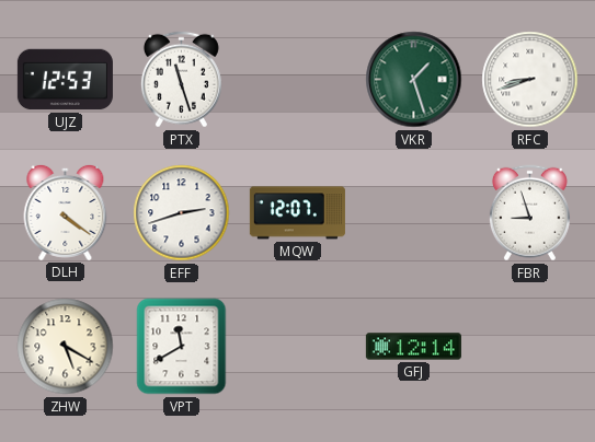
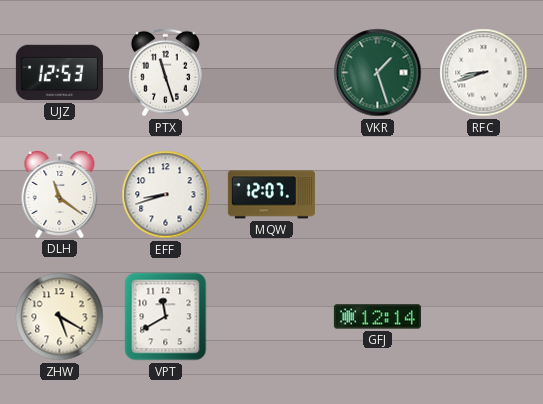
DLH: 4:21 -> 11:21
EFF: 2:42 -> 8:42
FBR: 8:57 -> none
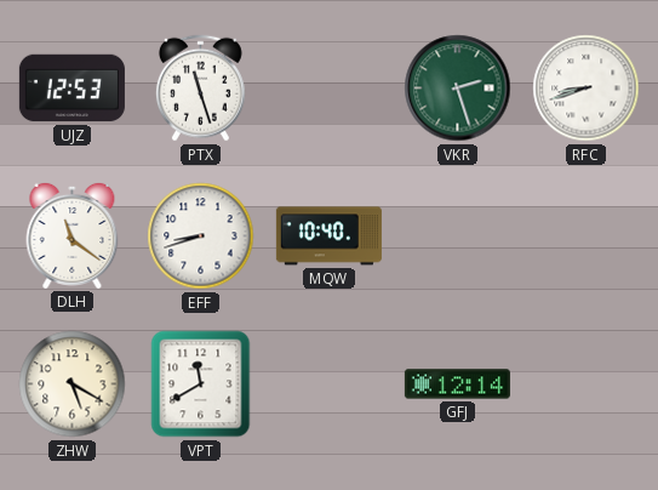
VKR: 1:27 -> 2:27
MQW: 12:07 -> 10:40
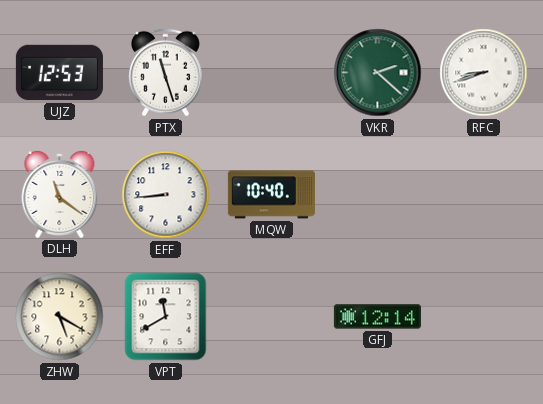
VKR: 2:27 -> 2:22
EFF: 8:42 -> 8:44
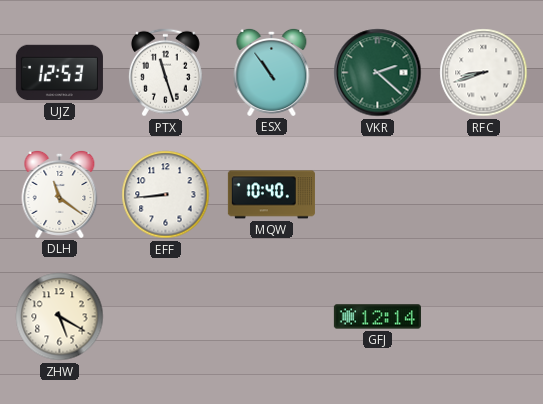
ESX: none -> 10:54
VPT: 11:40 -> none
